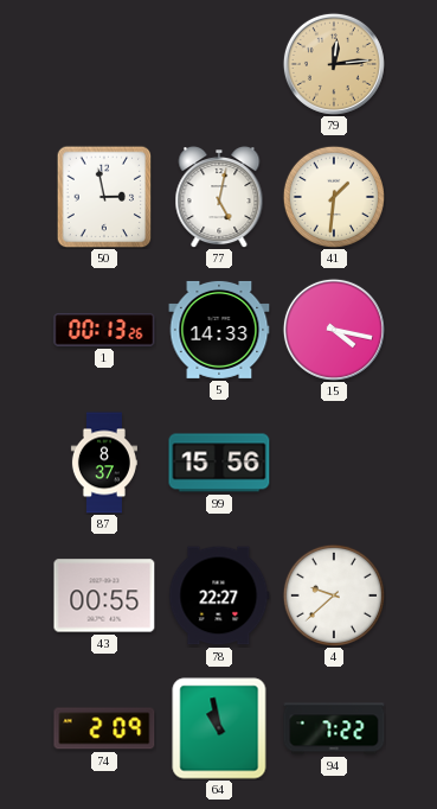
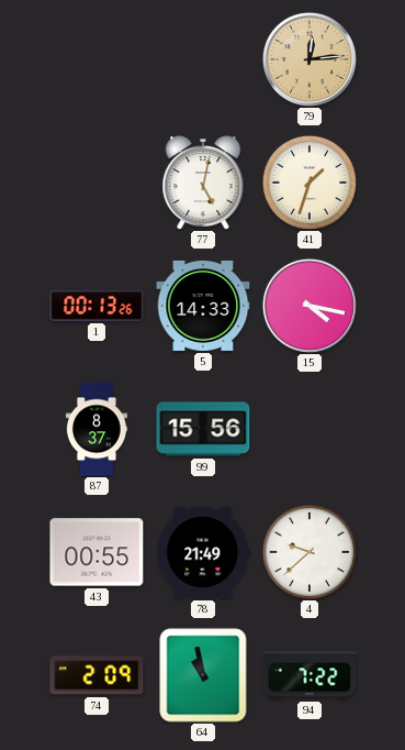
50: 2:58 -> none
41: 1:31 -> 1:33
78: 22:27 -> 21:49
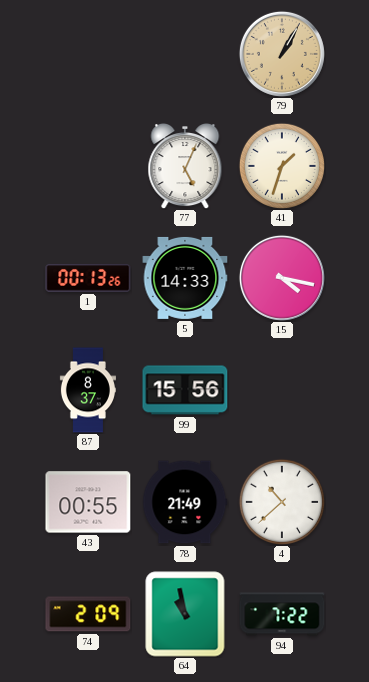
79: 12:14 -> 1:05
77: 5:02 -> 5:04
4: 9:38 -> 10:38
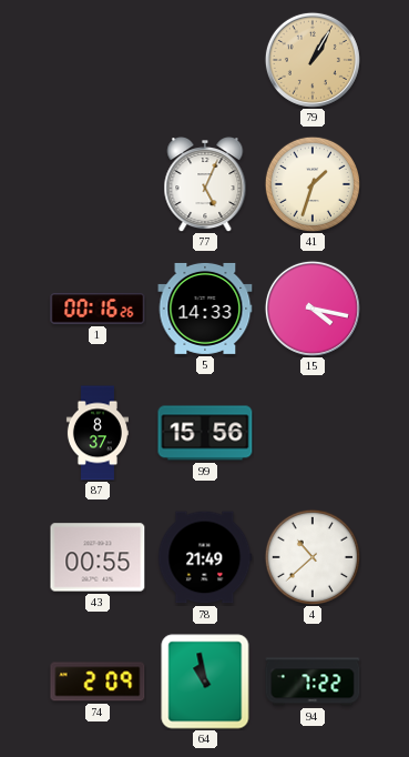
1: 00:13 -> 00:16
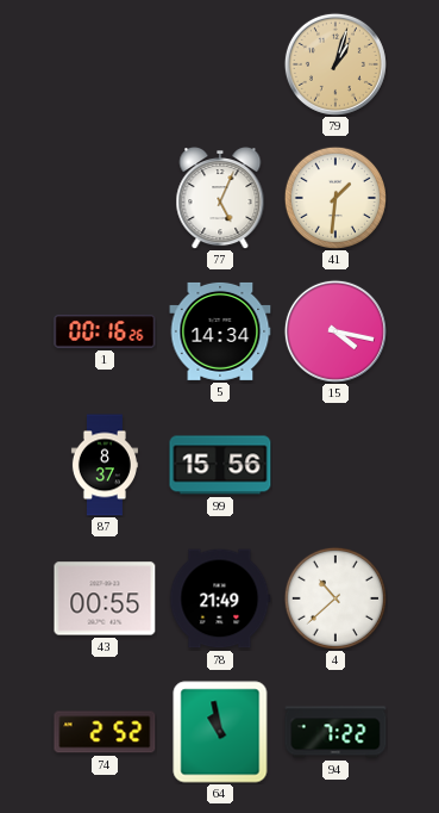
79: 1:05 -> 1:03
41: 1:33 -> 1:31
5: 14:33 -> 14:34
74: 2:09 -> 2:52
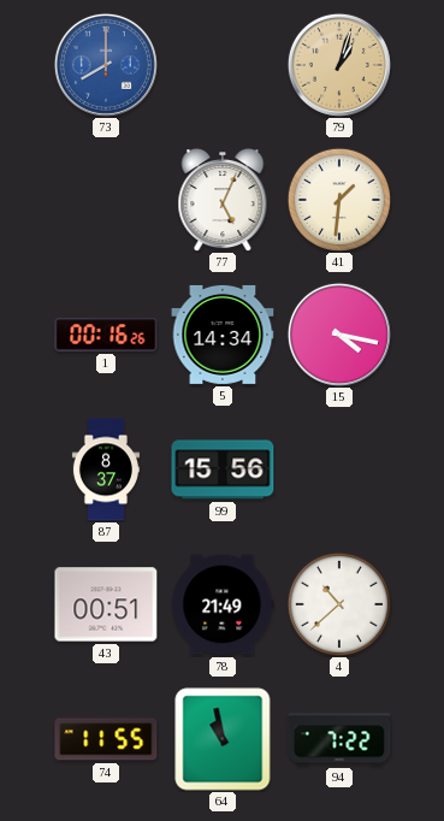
73: none -> 8:00
43: 00:55 -> 00:51
74: 2:52 -> 11:55
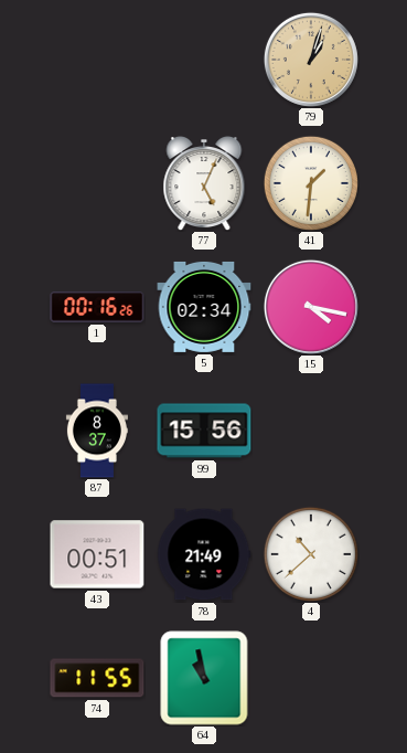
73: 8:00 -> none
5: 14:34 -> 02:34
94: 7:22 -> none
